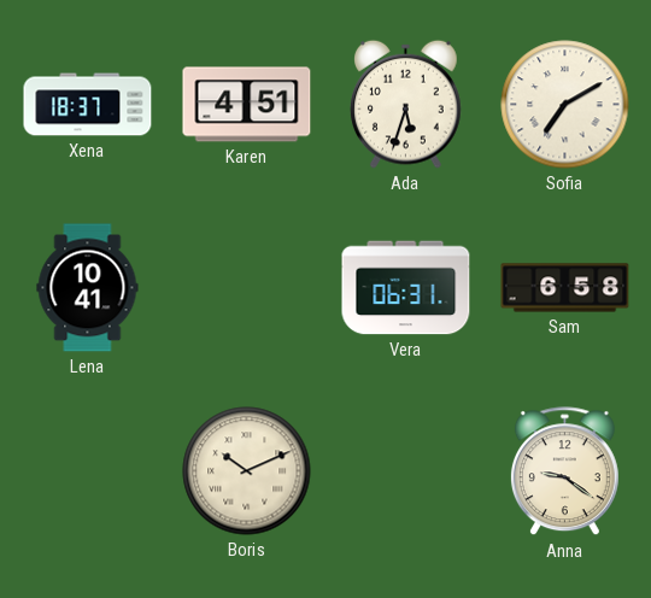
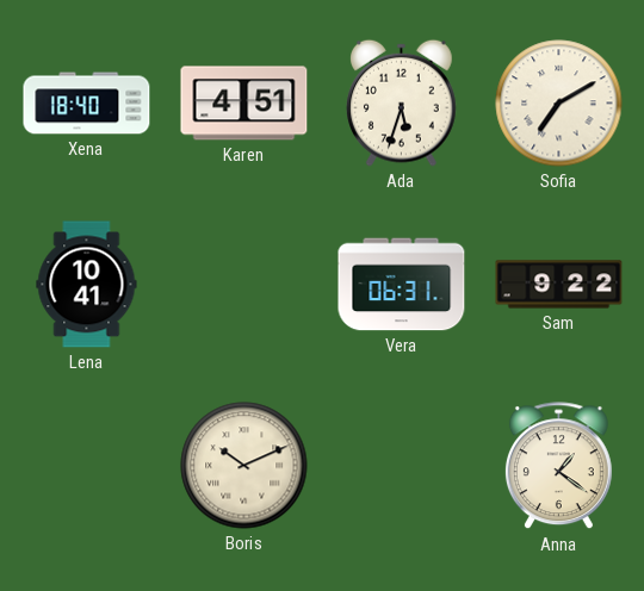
Xena: 18:37 -> 18:40
Sam: 6:58 -> 9:22
Anna: 9:21 -> 1:21
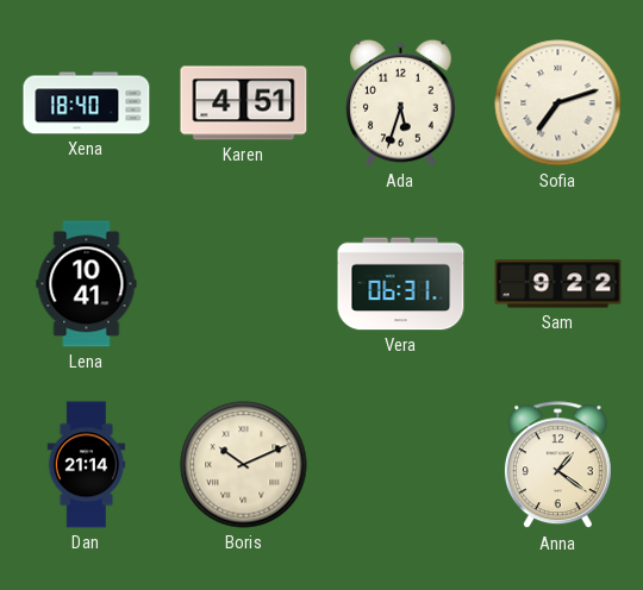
Sofia: 7:10 -> 7:12
Dan: none -> 21:14
